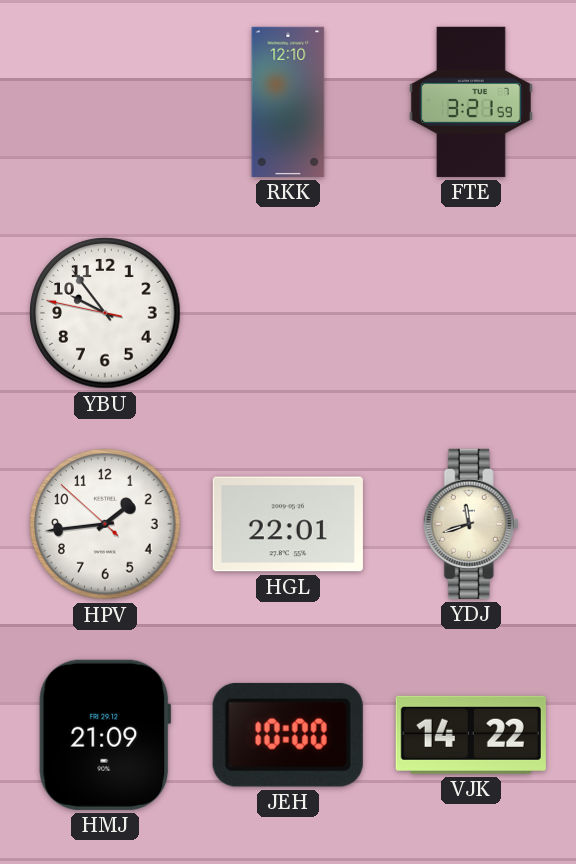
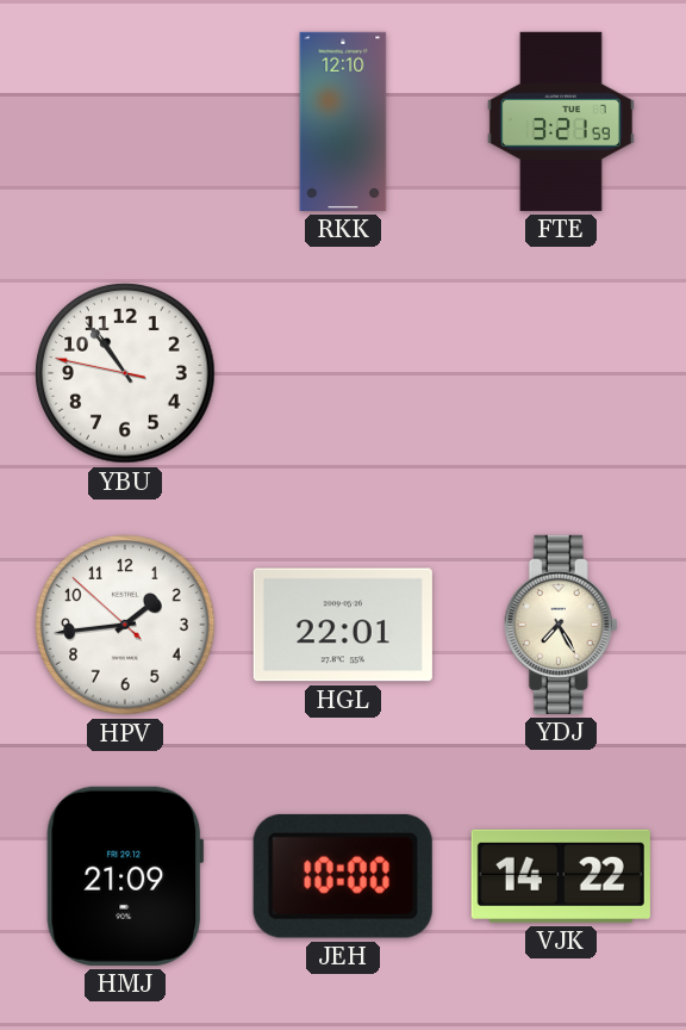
YBU: 9:53 -> 10:53
YDJ: 11:42 -> 7:25
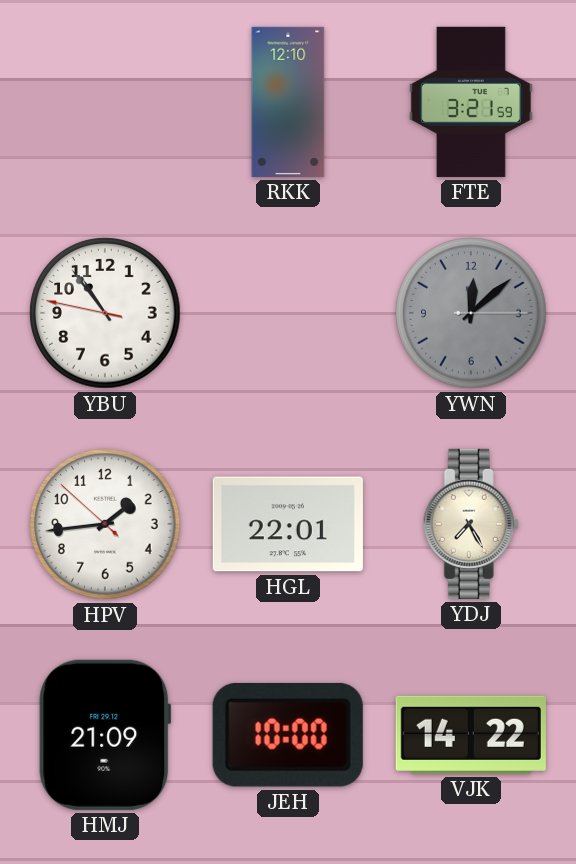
YWN: none -> 12:08
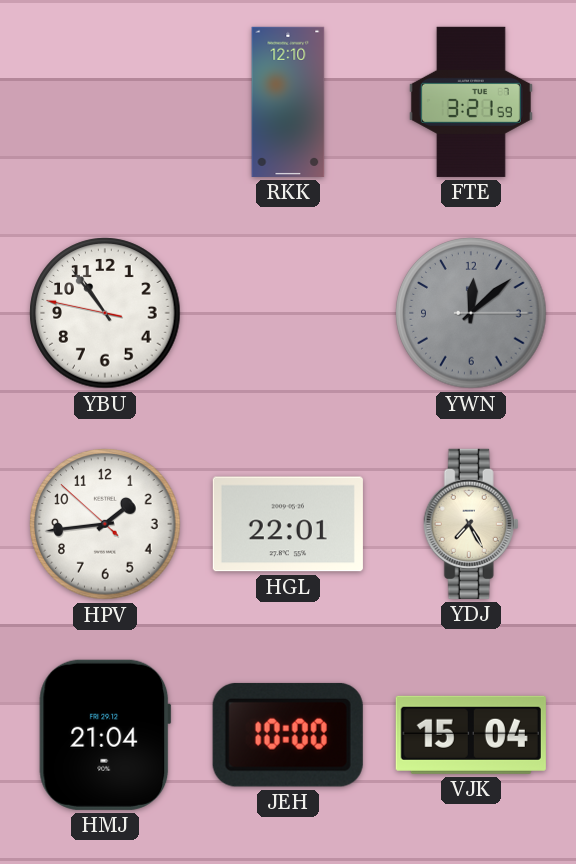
HMJ: 21:09 -> 21:04
VJK: 14:22 -> 15:04
